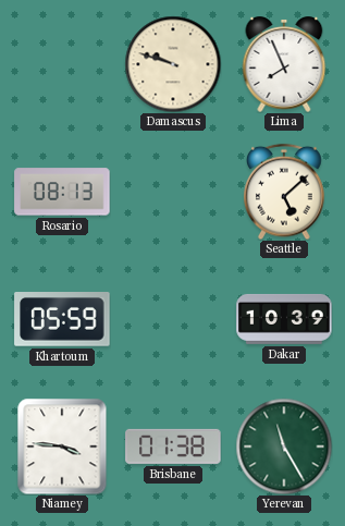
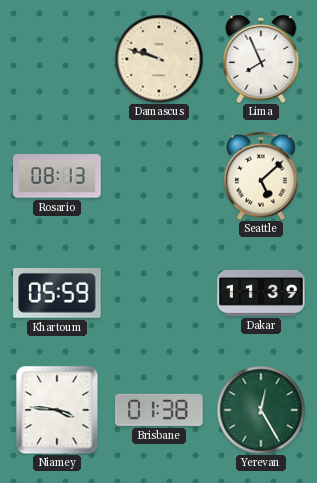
Dakar: 10:39 -> 11:39
Yerevan: 11:25 -> 12:25
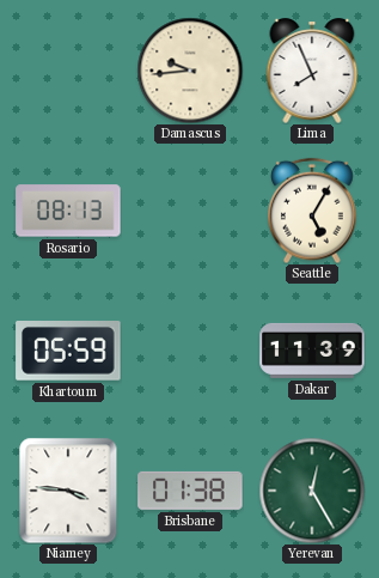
Damascus: 9:48 -> 9:44
Seattle: 5:08 -> 5:05
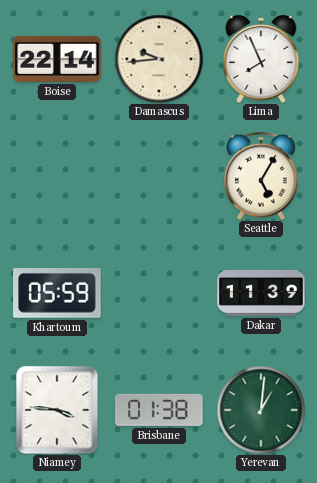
Boise: none -> 22:14
Rosario: 08:13 -> none
Yerevan: 12:25 -> 1:01
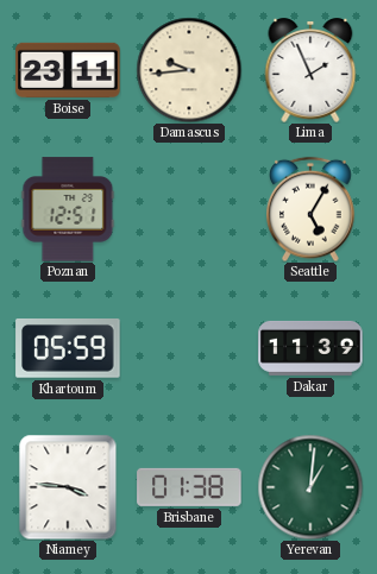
Boise: 22:14 -> 23:11
Lima: 7:56 -> 1:56
Poznan: none -> 12:51
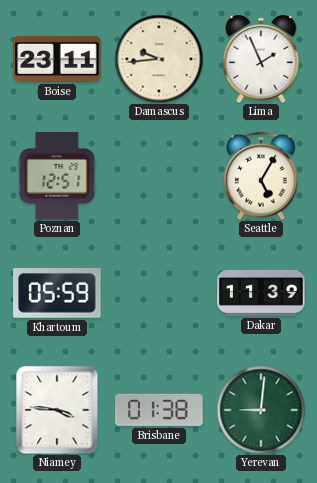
Yerevan: 1:01 -> 9:01
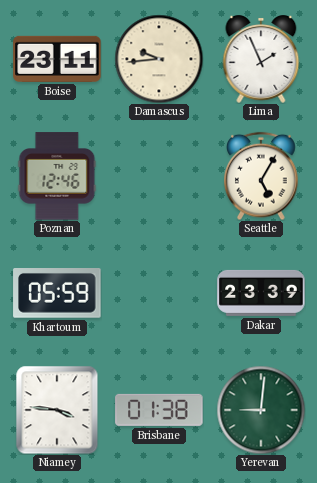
Poznan: 12:51 -> 12:46
Dakar: 11:39 -> 23:39
